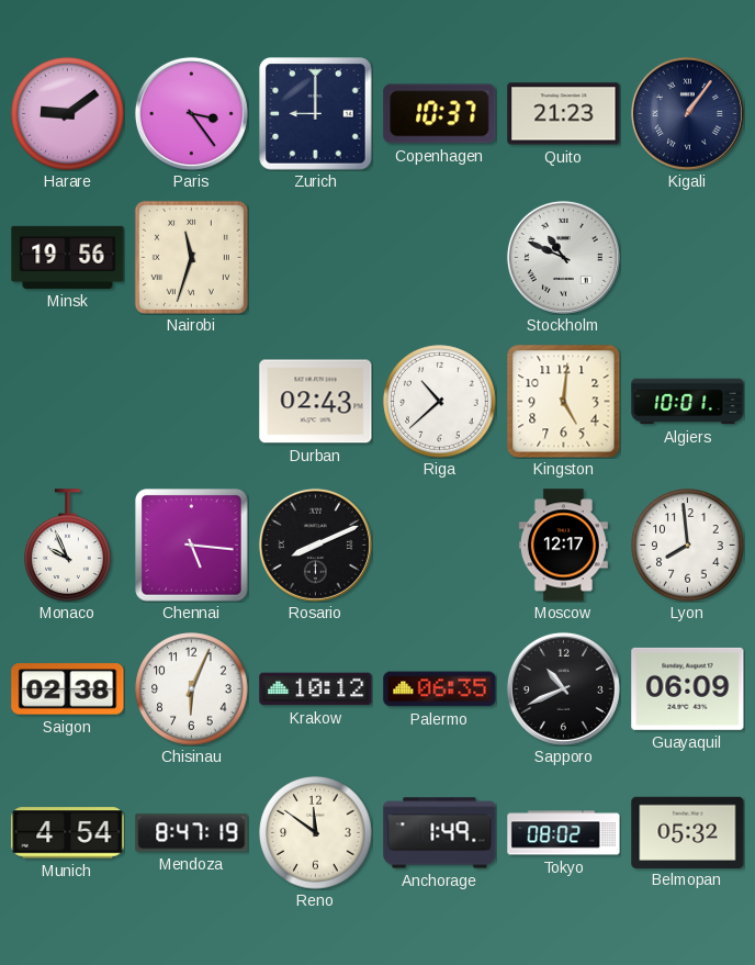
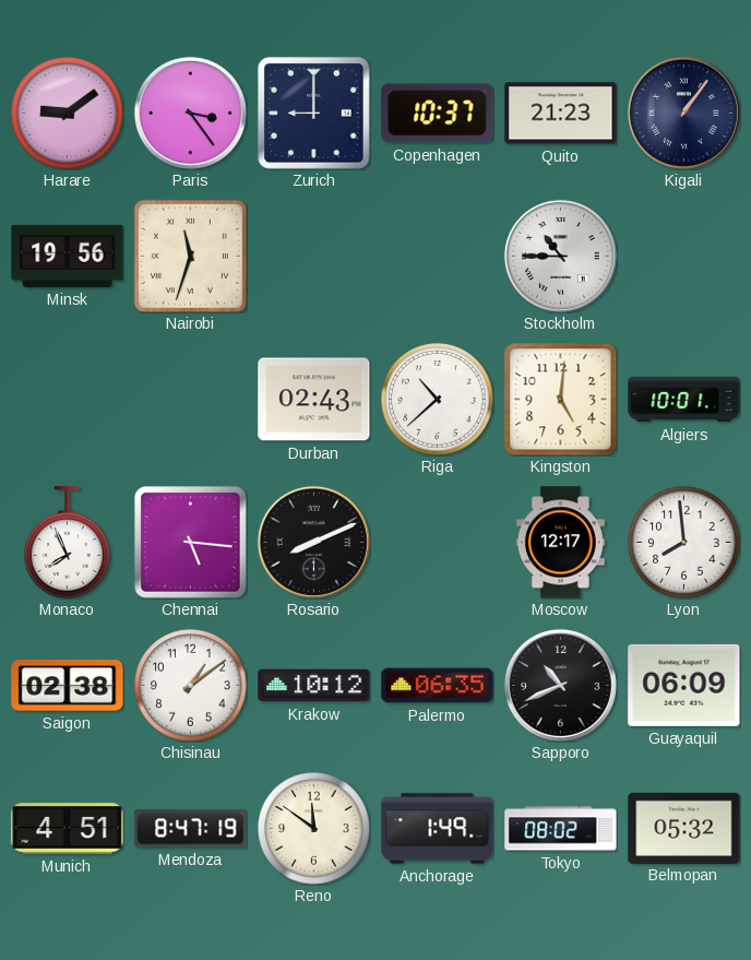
Stockholm: 10:49 -> 10:45
Monaco: 9:56 -> 7:56
Chisinau: 6:04 -> 1:09
Munich: 4:54 -> 4:51
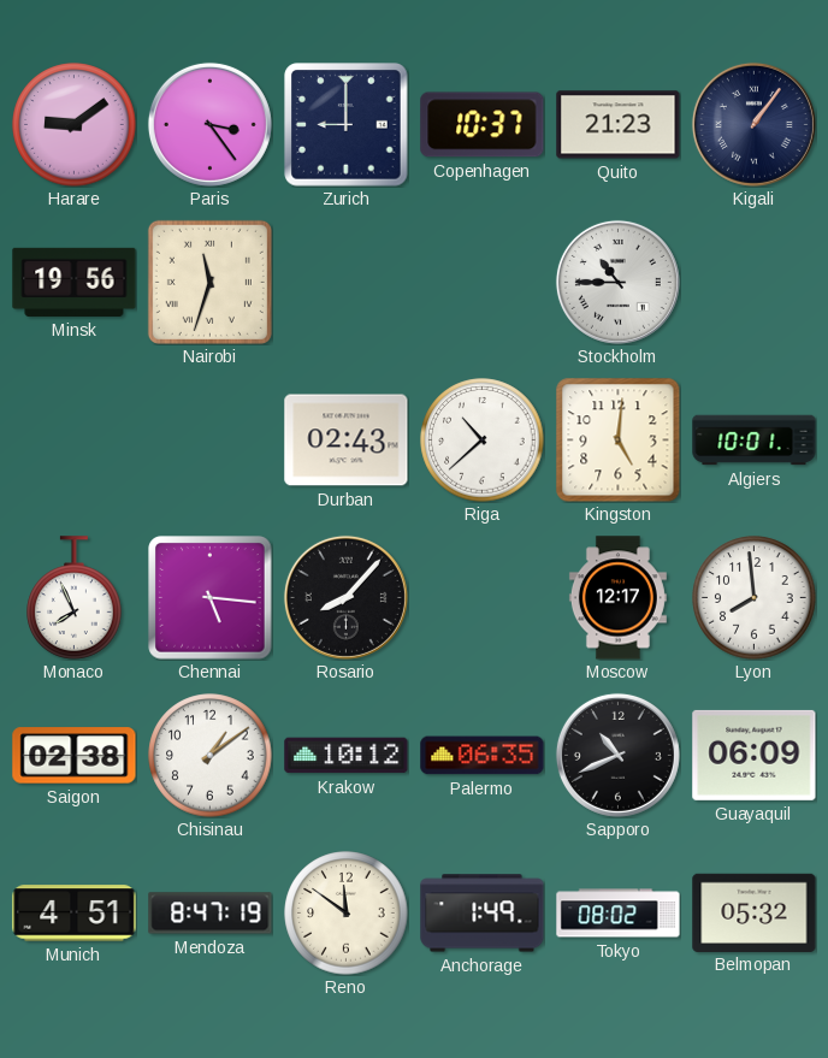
Rosario: 8:11 -> 8:07
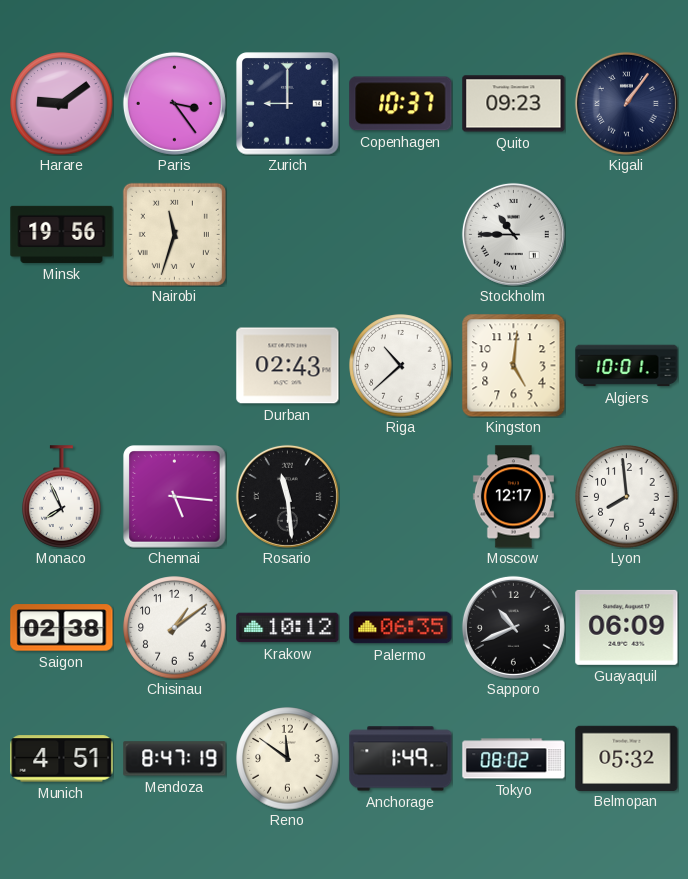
Quito: 21:23 -> 09:23
Rosario: 8:07 -> 11:29
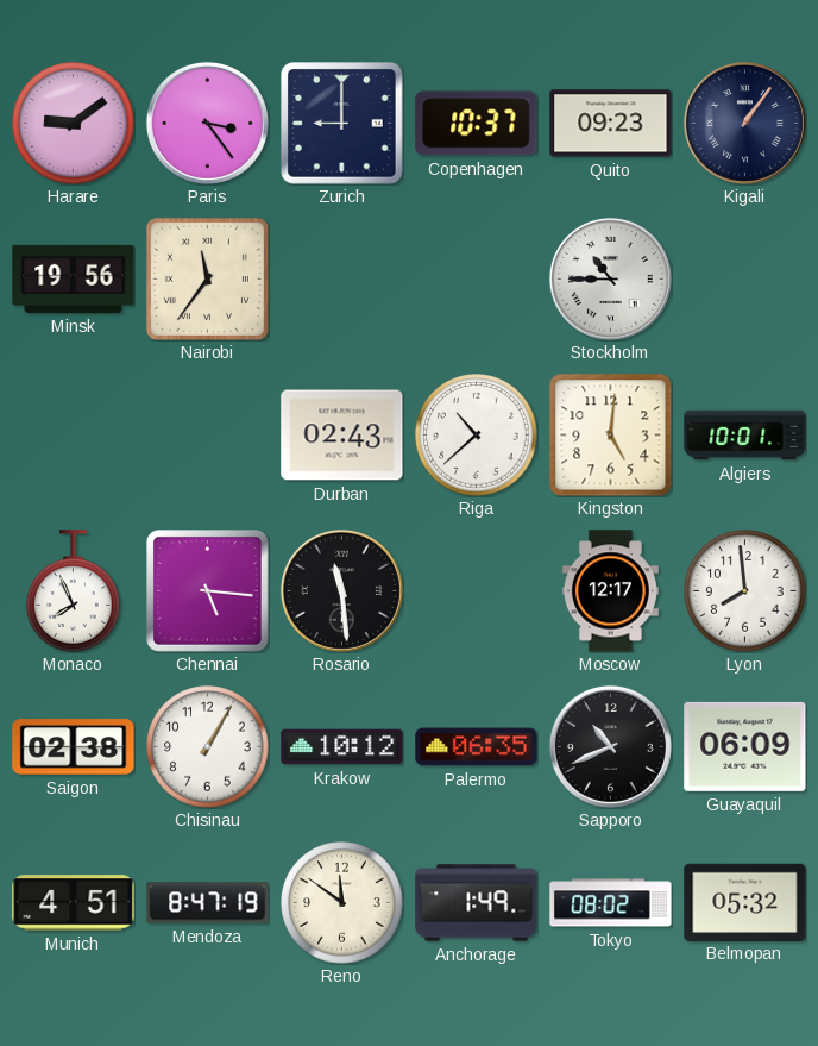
Nairobi: 11:33 -> 11:36
Chisinau: 1:09 -> 1:05
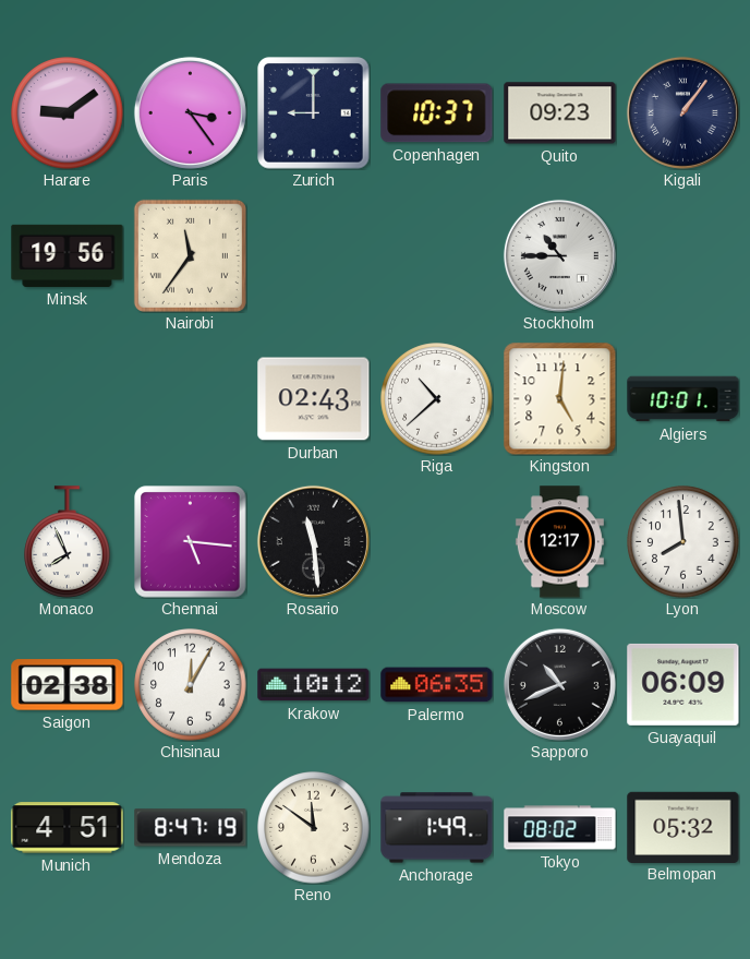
Chisinau: 1:05 -> 12:05
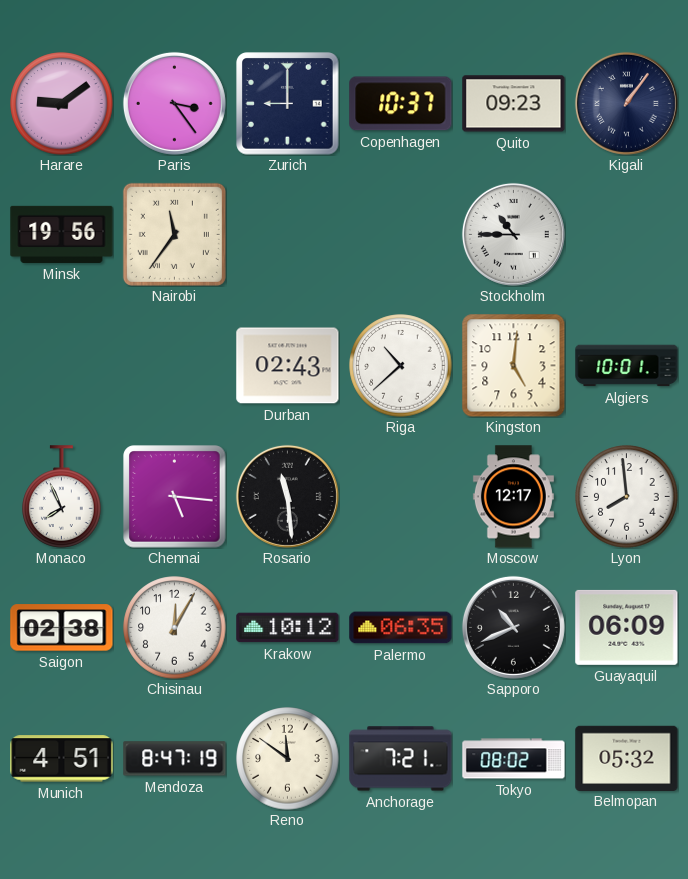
Anchorage: 1:49 -> 7:21
